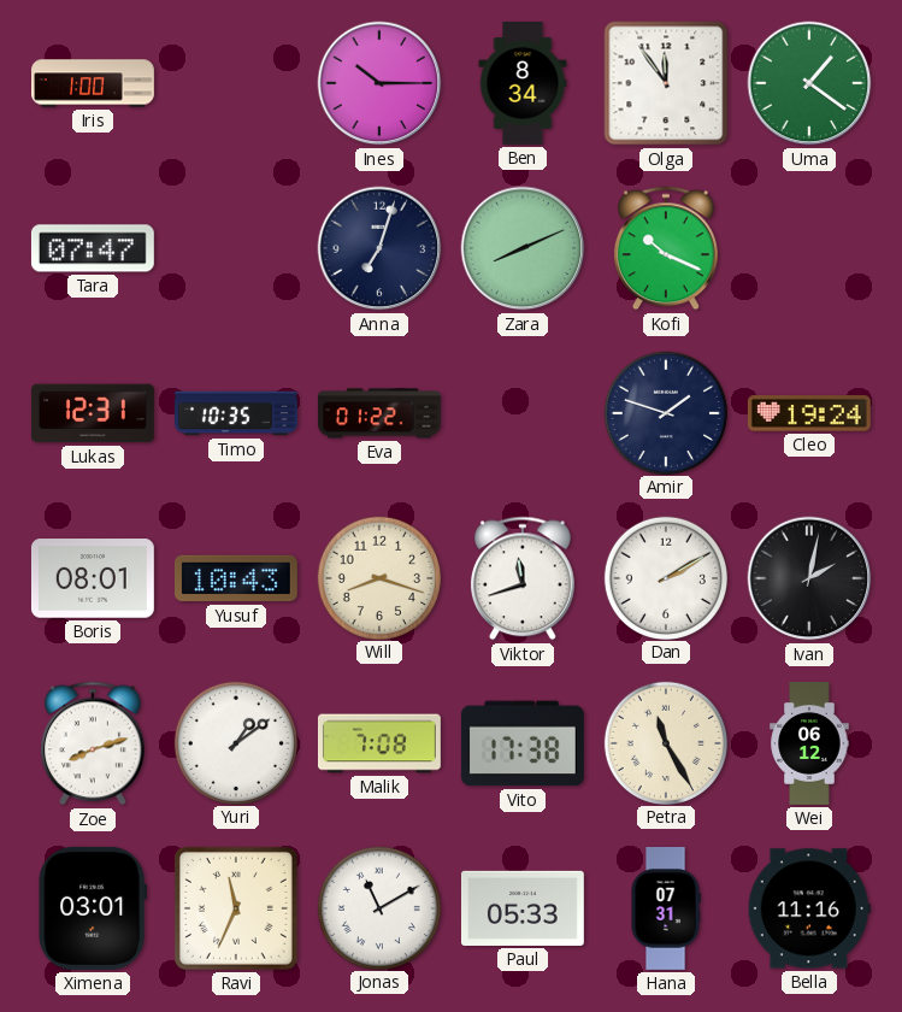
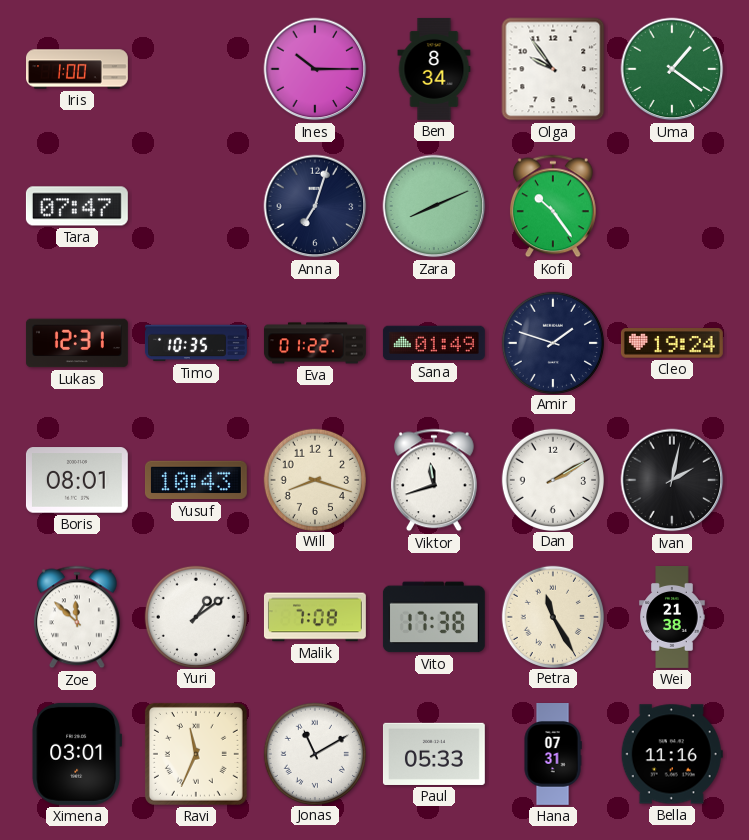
Olga: 11:54 -> 9:54
Kofi: 10:19 -> 10:24
Sana: none -> 01:49
Zoe: 8:12 -> 11:52
Wei: 06:12 -> 21:38
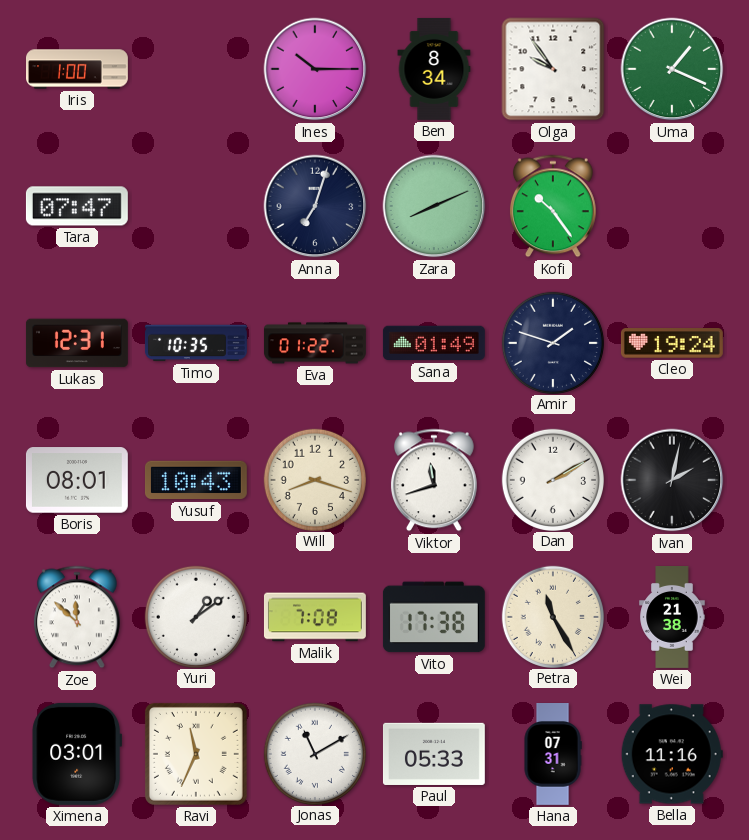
Uma: 1:21 -> 1:19
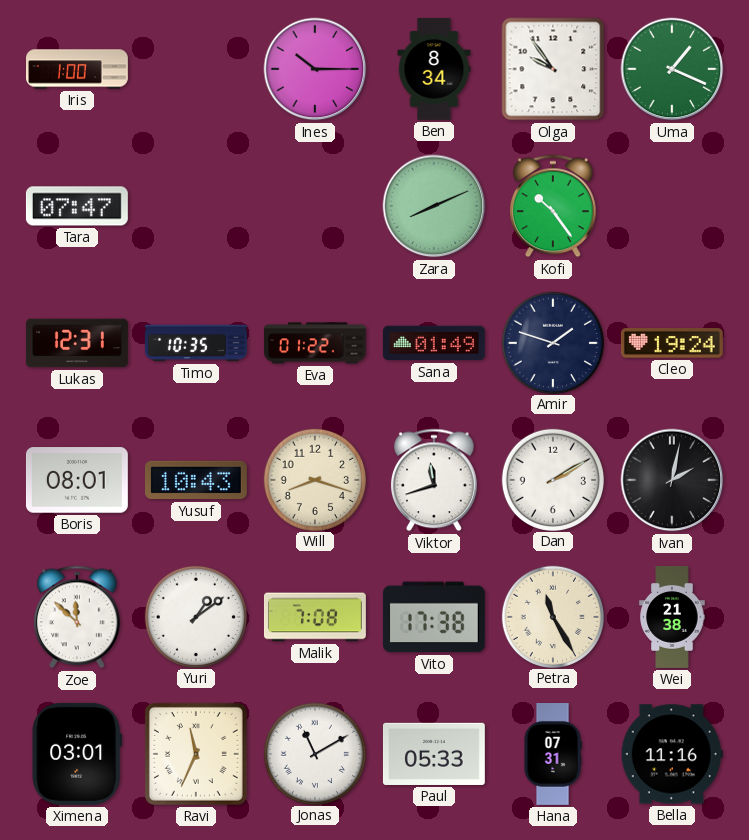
Anna: 7:03 -> none
